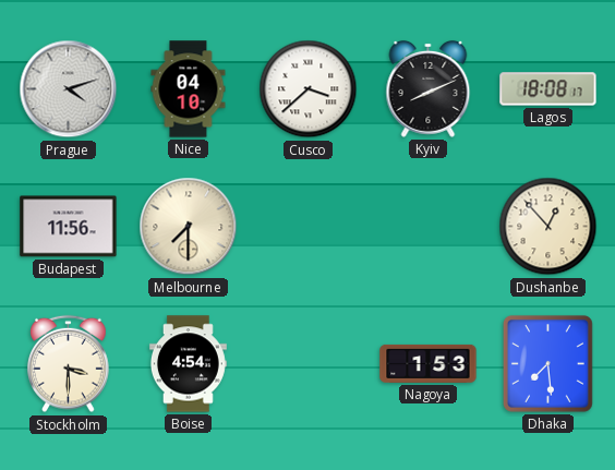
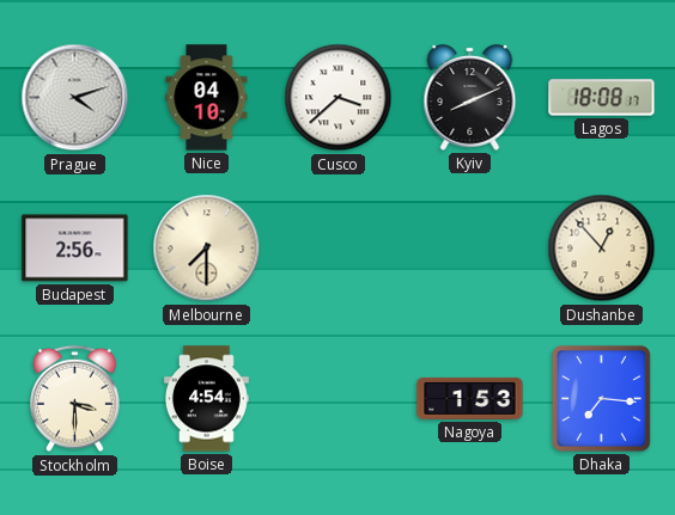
Budapest: 11:56 -> 2:56
Dhaka: 7:29 -> 7:16
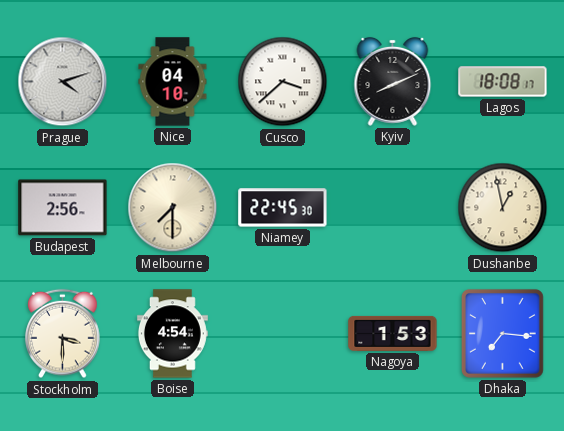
Niamey: none -> 22:45
Dushanbe: 12:53 -> 12:58
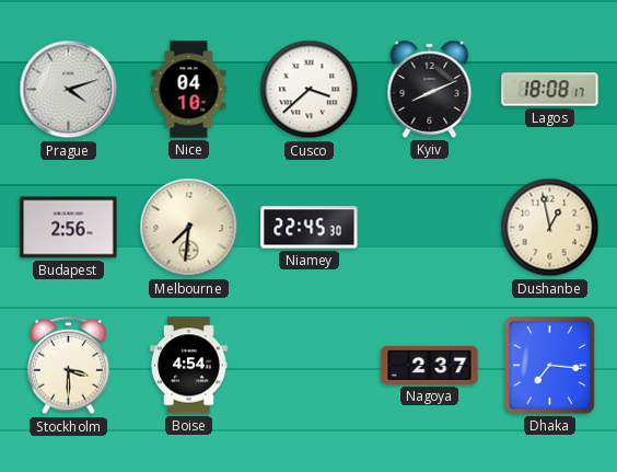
Melbourne: 7:30 -> 7:31
Nagoya: 1:53 -> 2:37
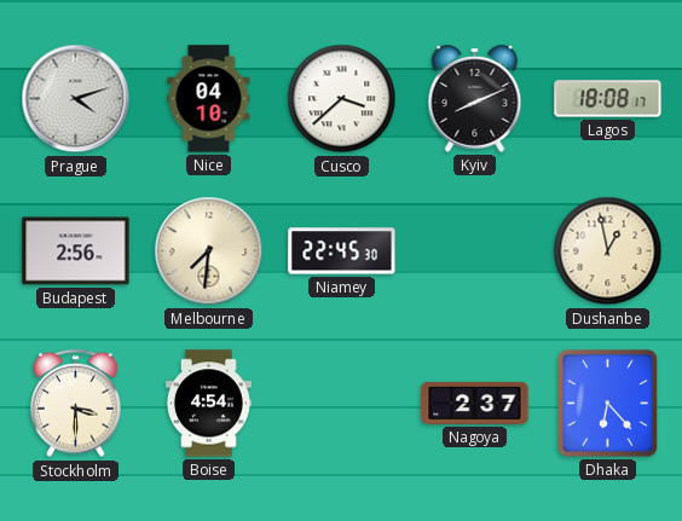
Dhaka: 7:16 -> 6:23
